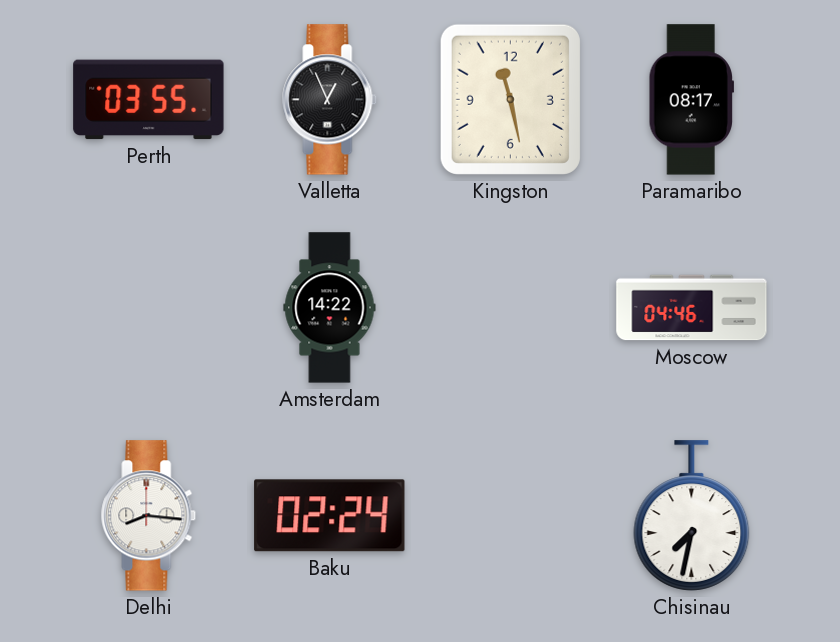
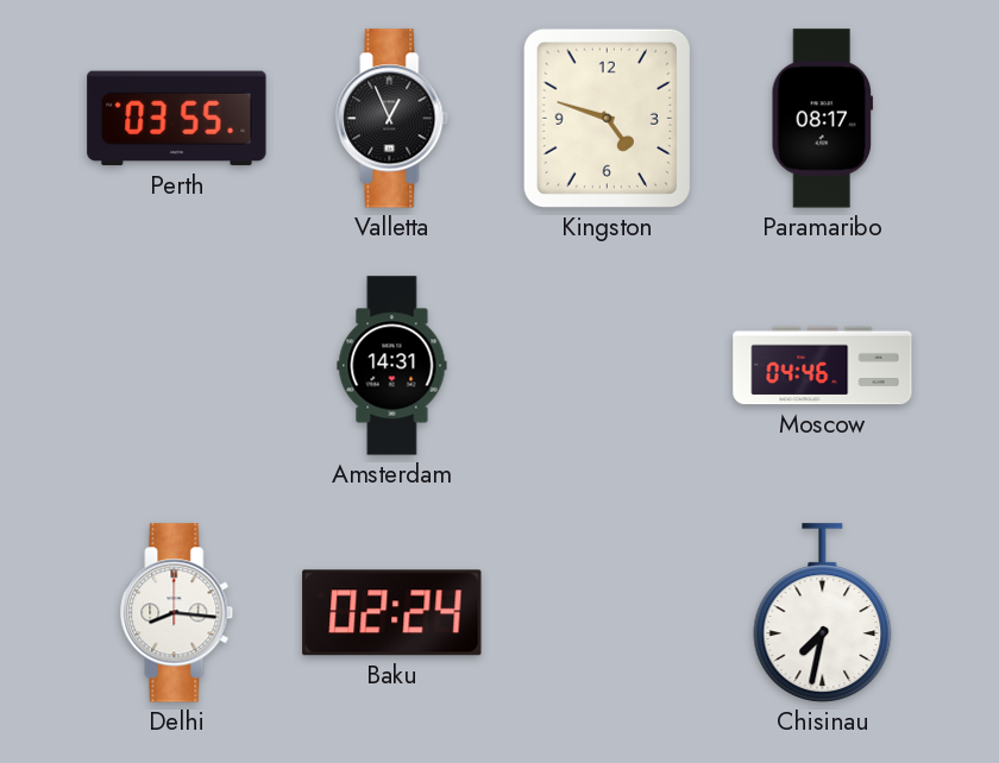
Kingston: 11:28 -> 4:48
Amsterdam: 14:22 -> 14:31
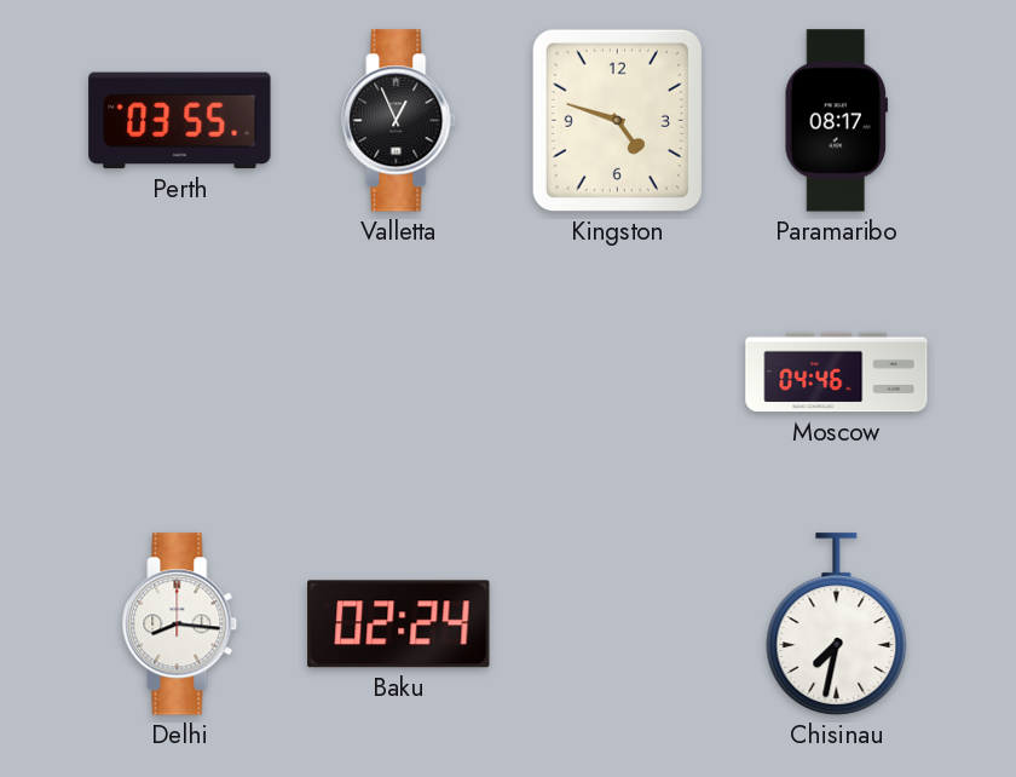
Amsterdam: 14:31 -> none
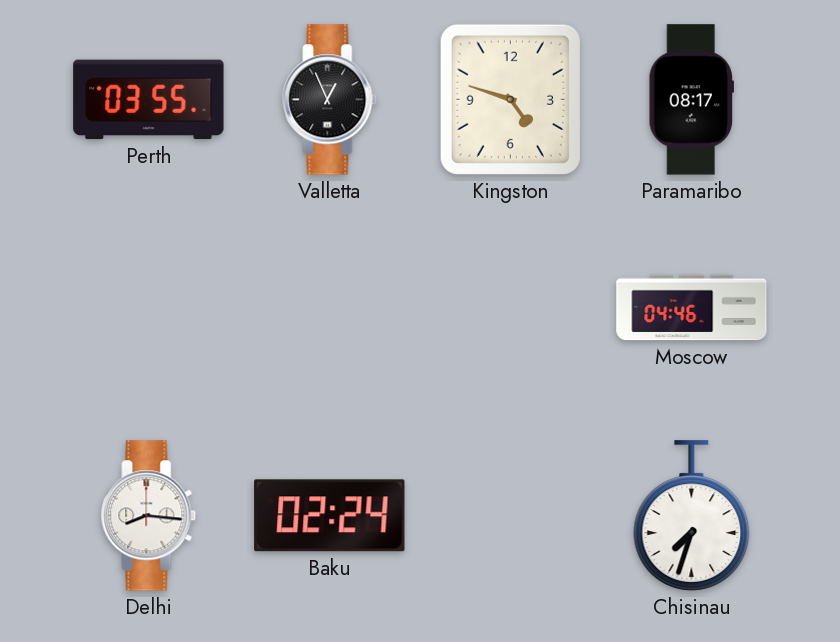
Chisinau: 7:32 -> 7:33
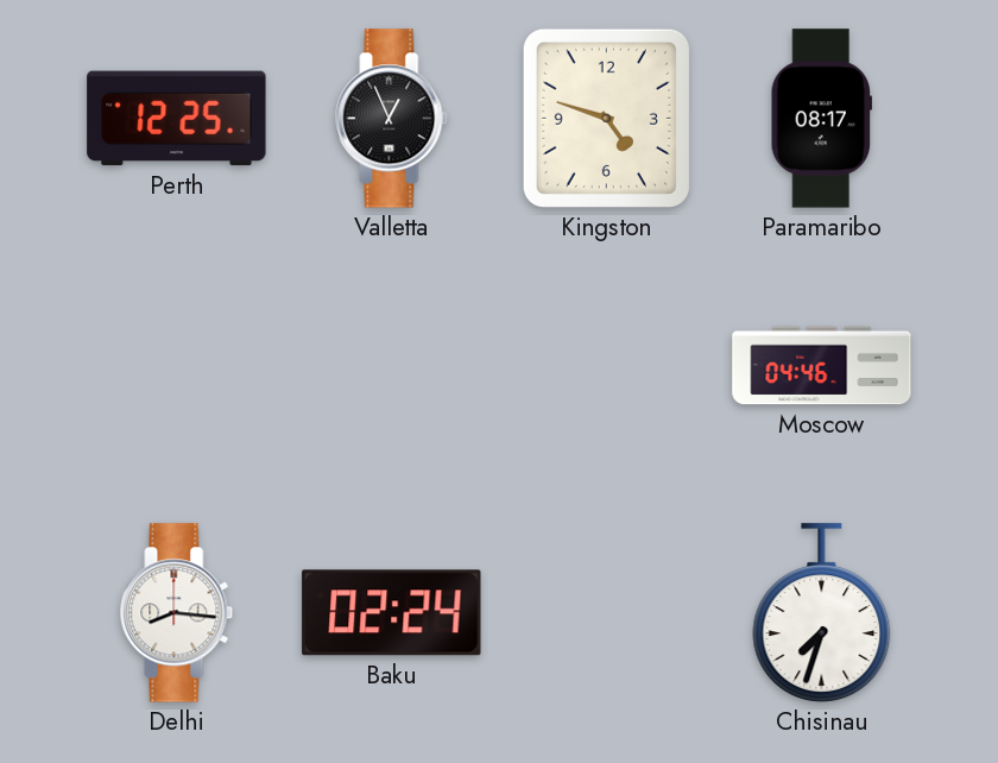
Perth: 03:55 -> 12:25
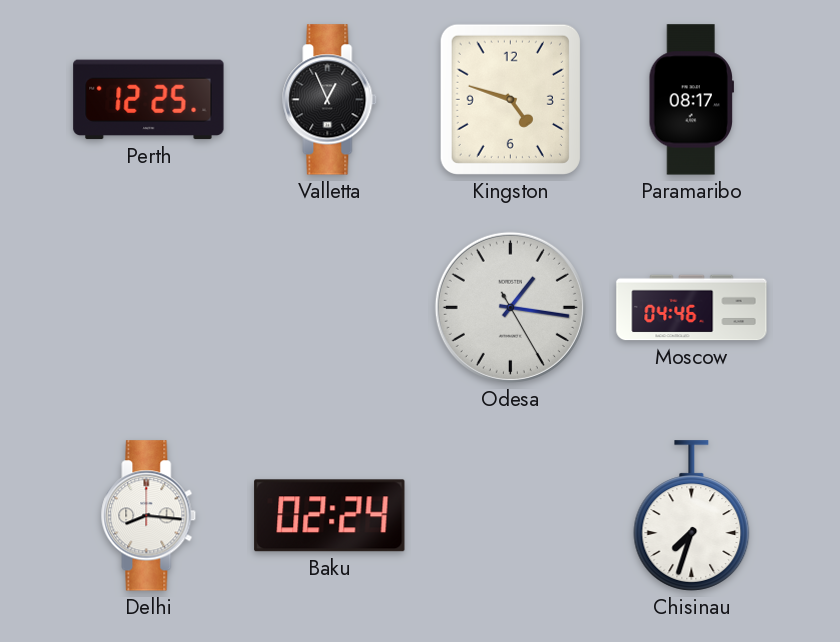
Odesa: none -> 1:16
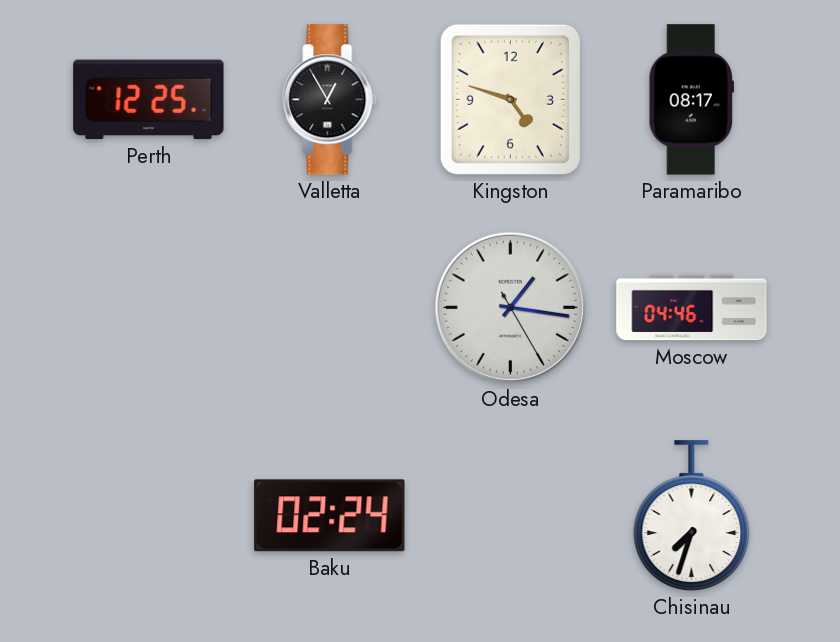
Valletta: 12:56 -> 12:55
Delhi: 8:16 -> none
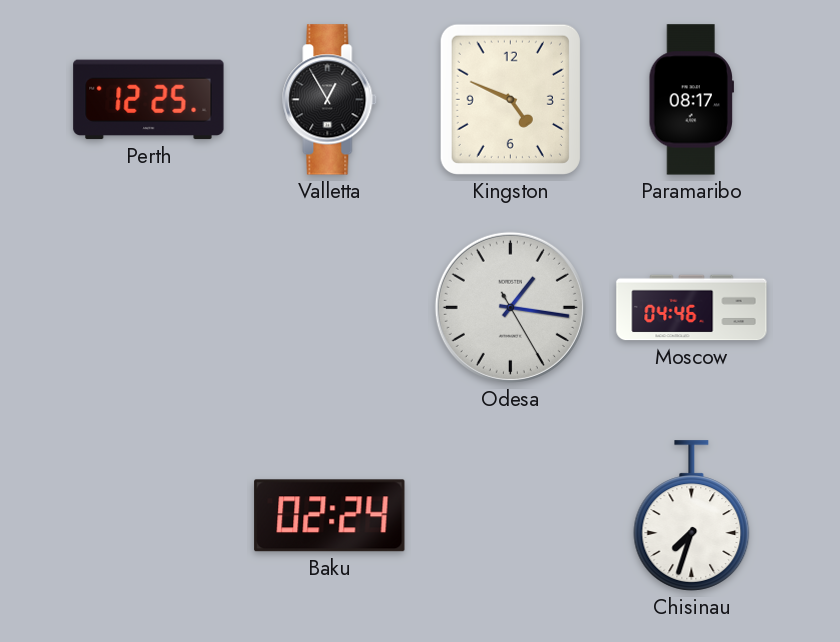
Kingston: 4:48 -> 4:49
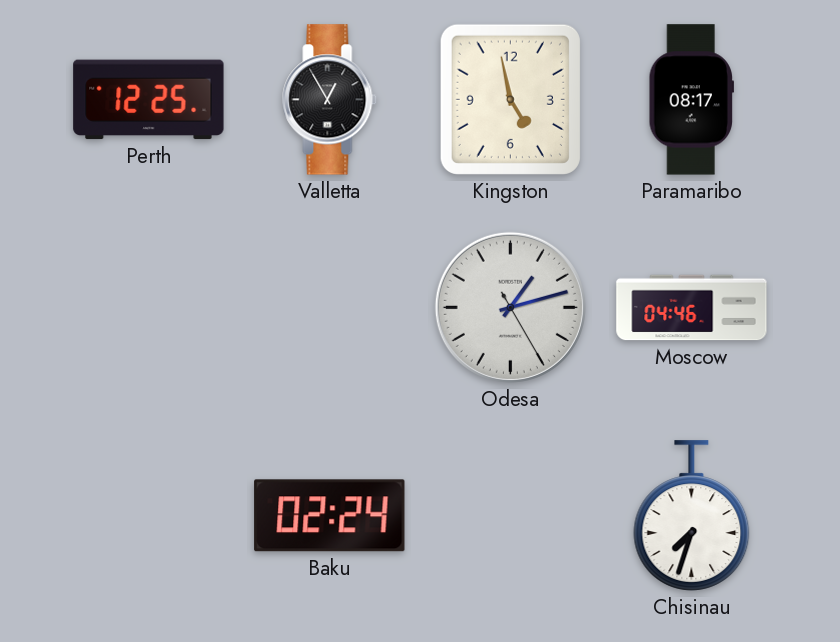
Kingston: 4:49 -> 4:58
Odesa: 1:16 -> 1:12
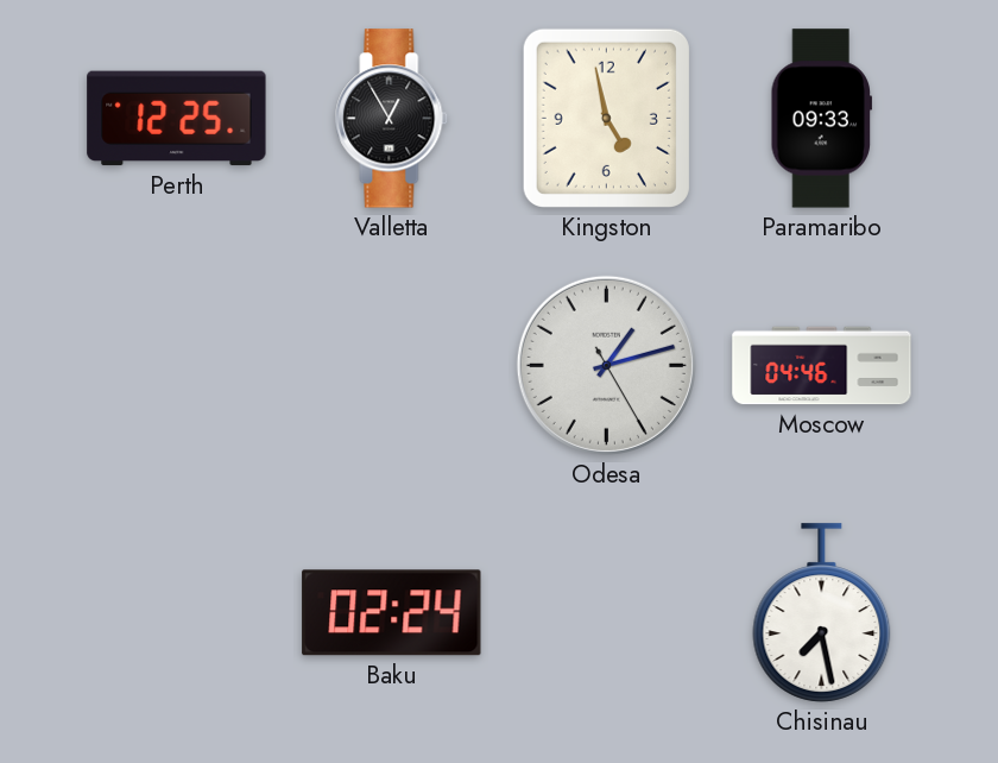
Paramaribo: 08:17 -> 09:33
Chisinau: 7:33 -> 7:28
